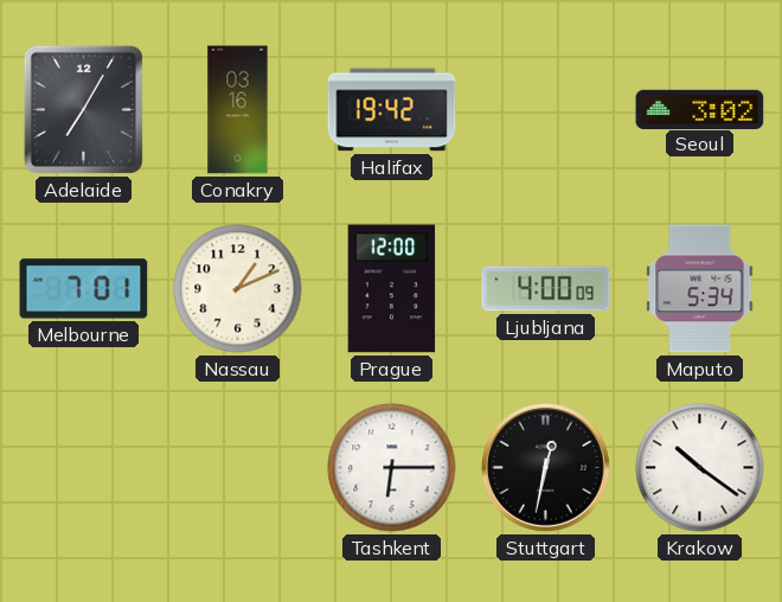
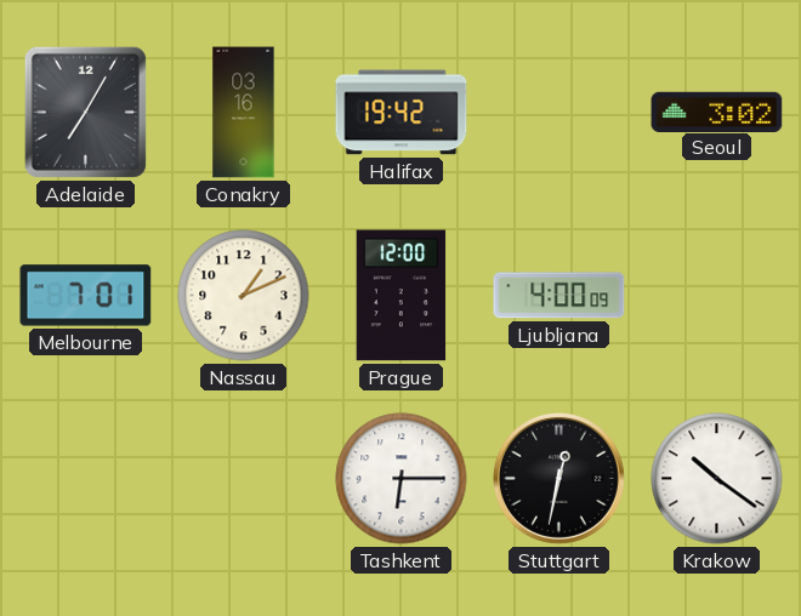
Maputo: 5:34 -> none
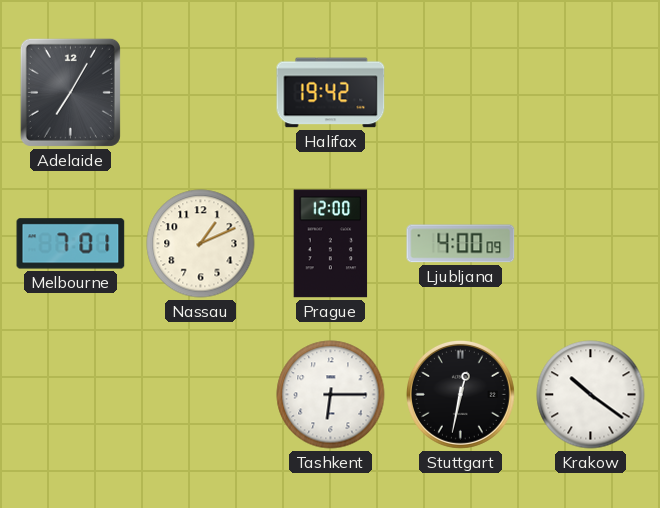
Conakry: 03:16 -> none
Seoul: 3:02 -> none
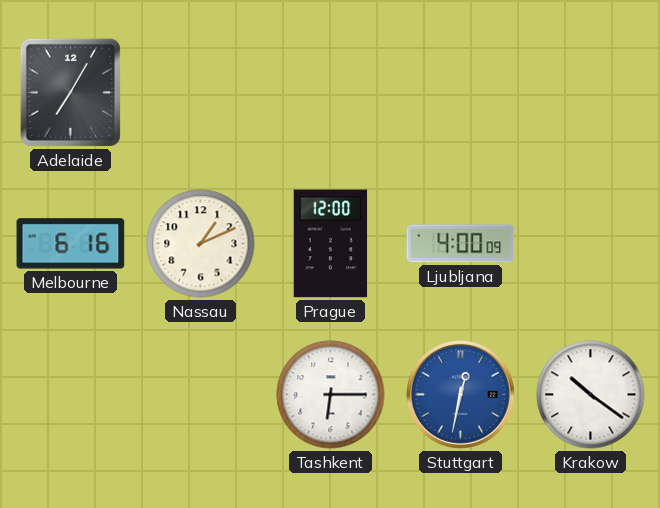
Halifax: 19:42 -> none
Melbourne: 7:01 -> 6:16
Stuttgart dial: black -> blue
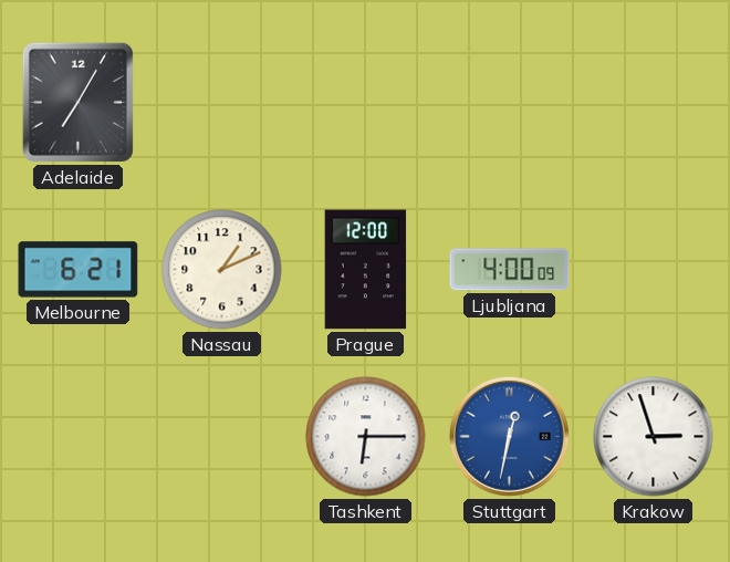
Melbourne: 6:16 -> 6:21
Krakow: 10:21 -> 2:57
